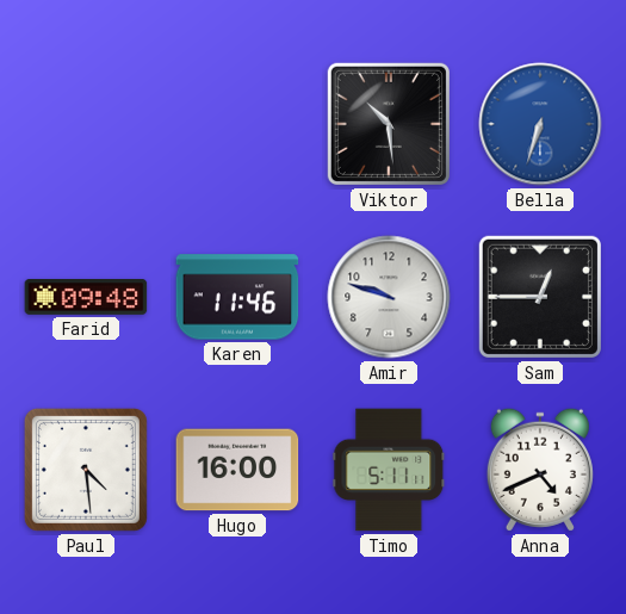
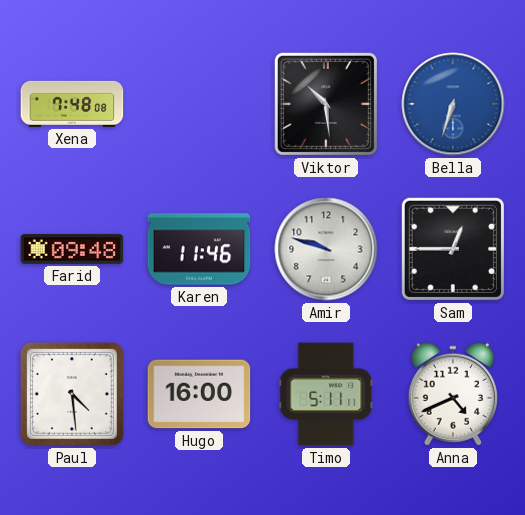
Xena: none -> 7:48
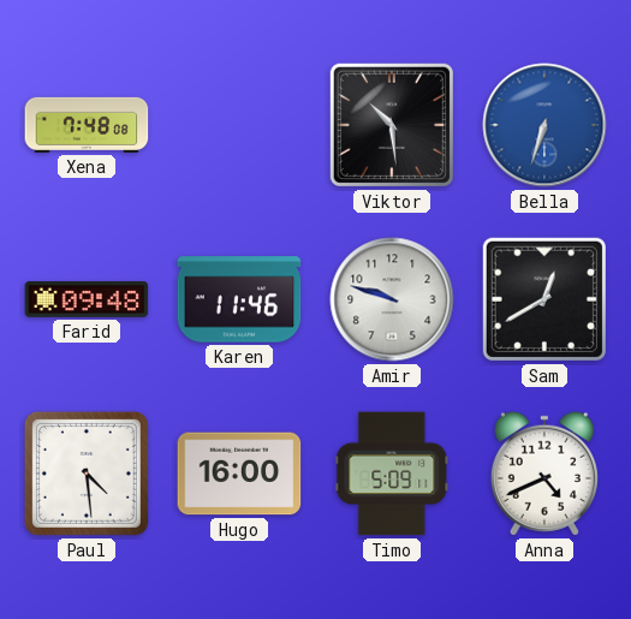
Sam: 12:45 -> 12:40
Timo: 5:11 -> 5:09
